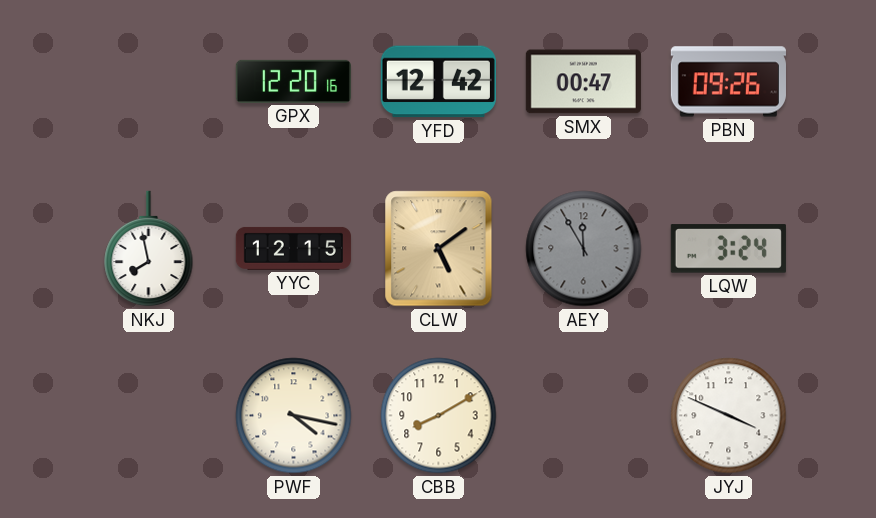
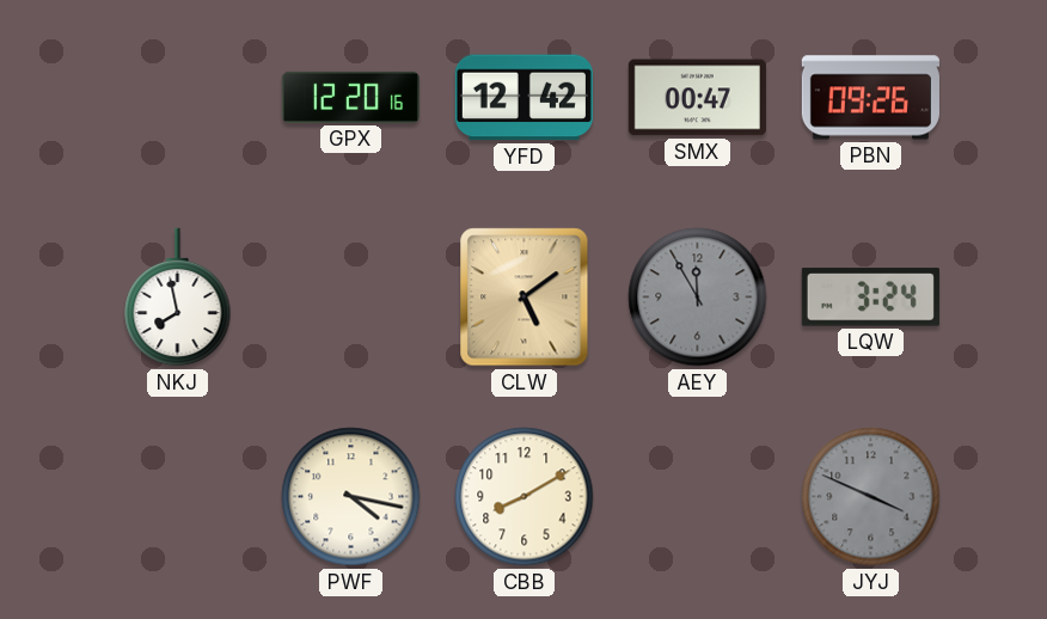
YYC: 12:15 -> none
JYJ dial: white -> grey
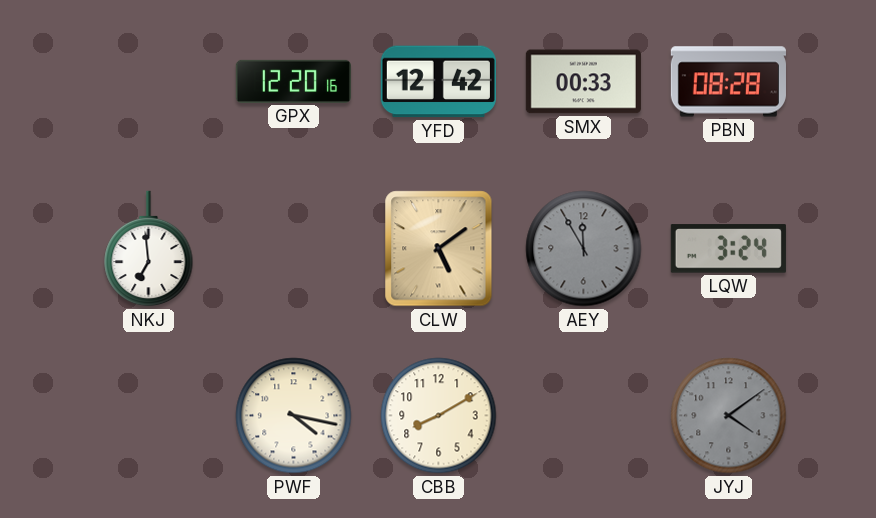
SMX: 00:47 -> 00:33
PBN: 09:26 -> 08:28
NKJ: 7:58 -> 6:59
JYJ: 3:49 -> 4:09
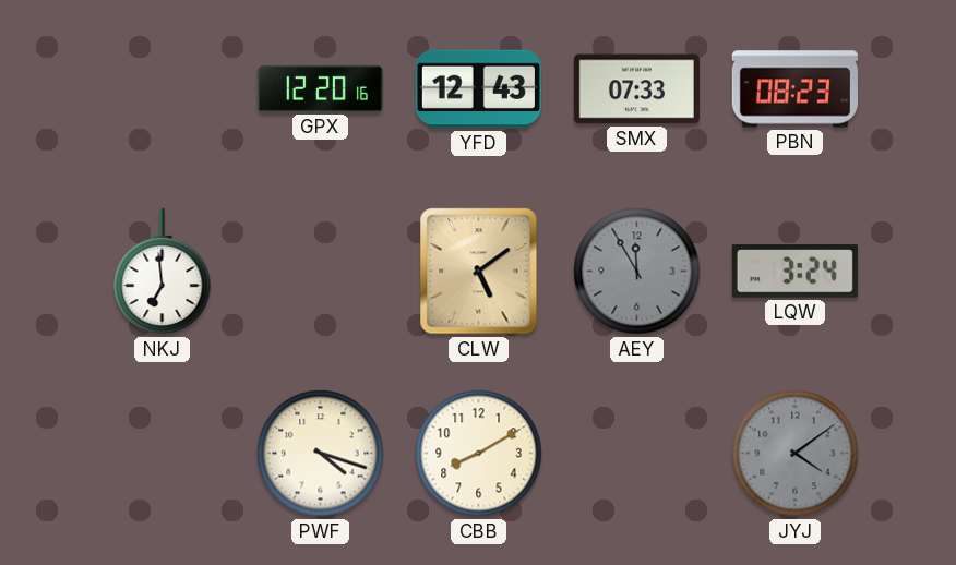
YFD: 12:42 -> 12:43
SMX: 00:33 -> 07:33
PBN: 08:28 -> 08:23
PWF: 4:17 -> 4:18
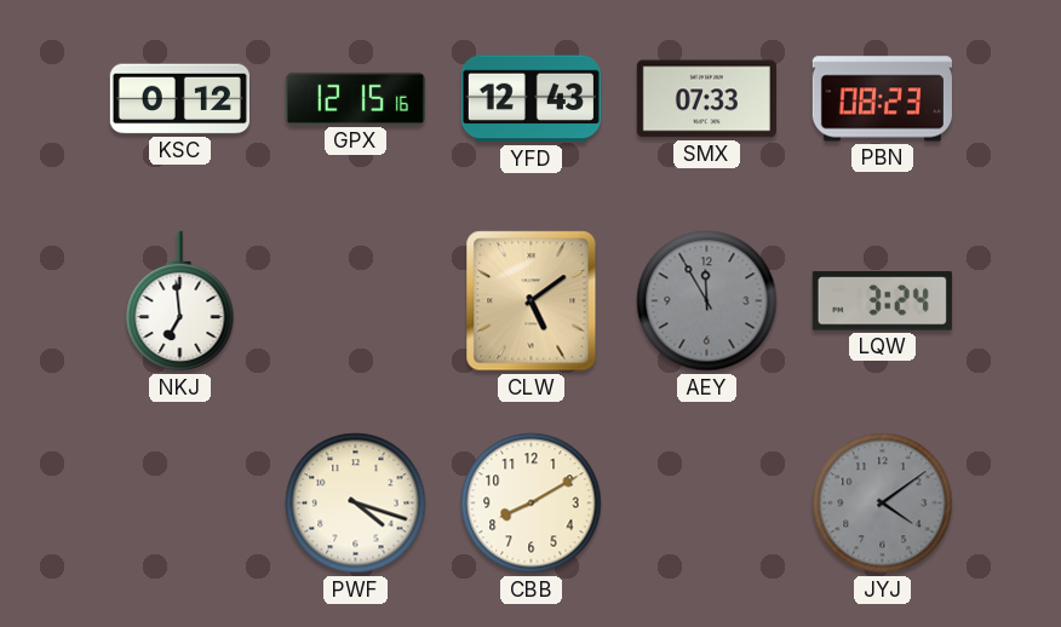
KSC: none -> 0:12
GPX: 12:20 -> 12:15
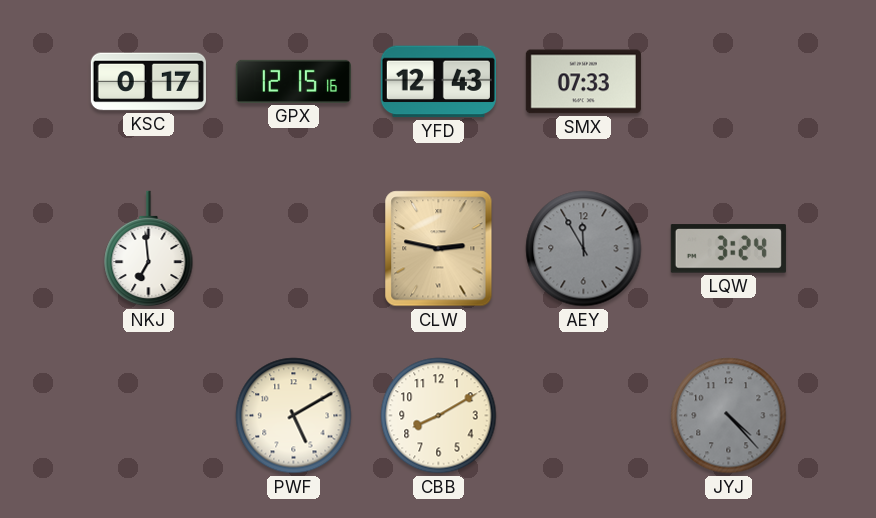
KSC: 0:12 -> 0:17
PBN: 08:23 -> none
CLW: 5:09 -> 2:47
PWF: 4:18 -> 5:10
JYJ: 4:09 -> 4:23
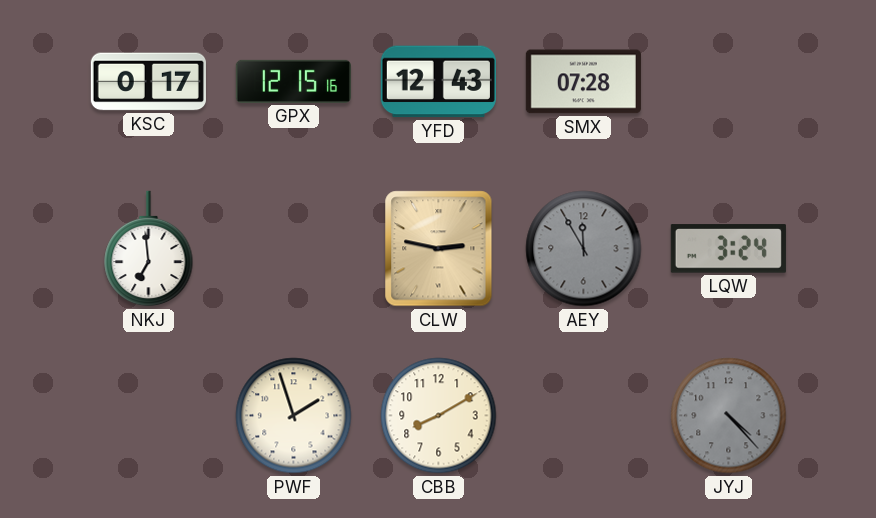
SMX: 07:33 -> 07:28
PWF: 5:10 -> 1:57
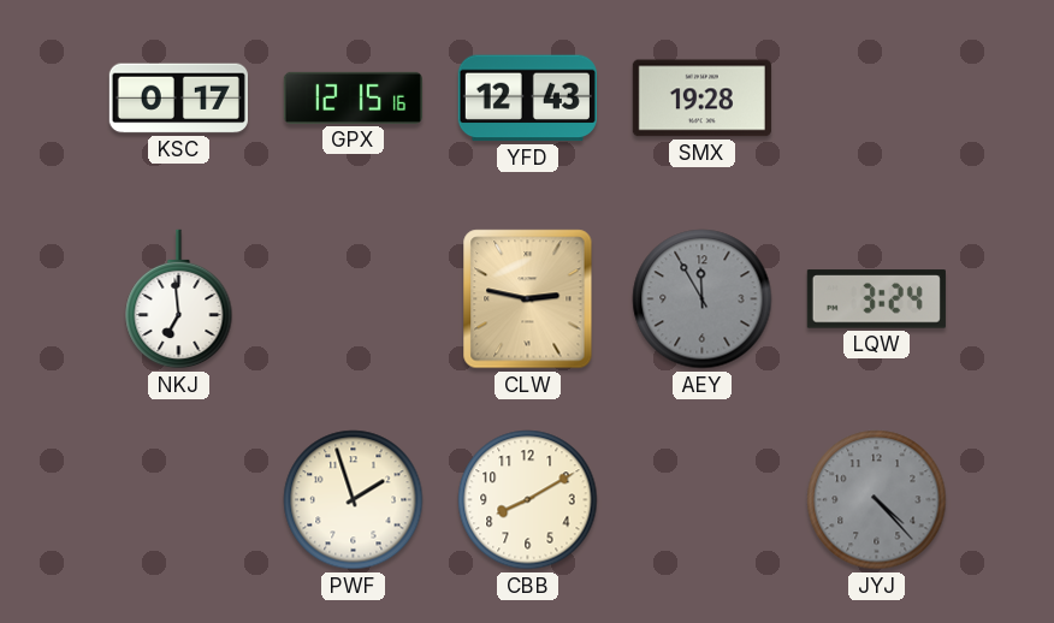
SMX: 07:28 -> 19:28
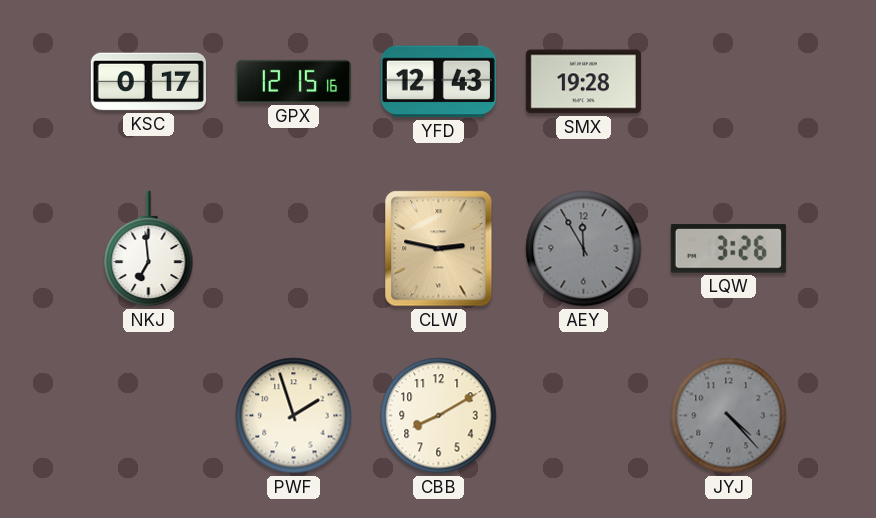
LQW: 3:24 -> 3:26
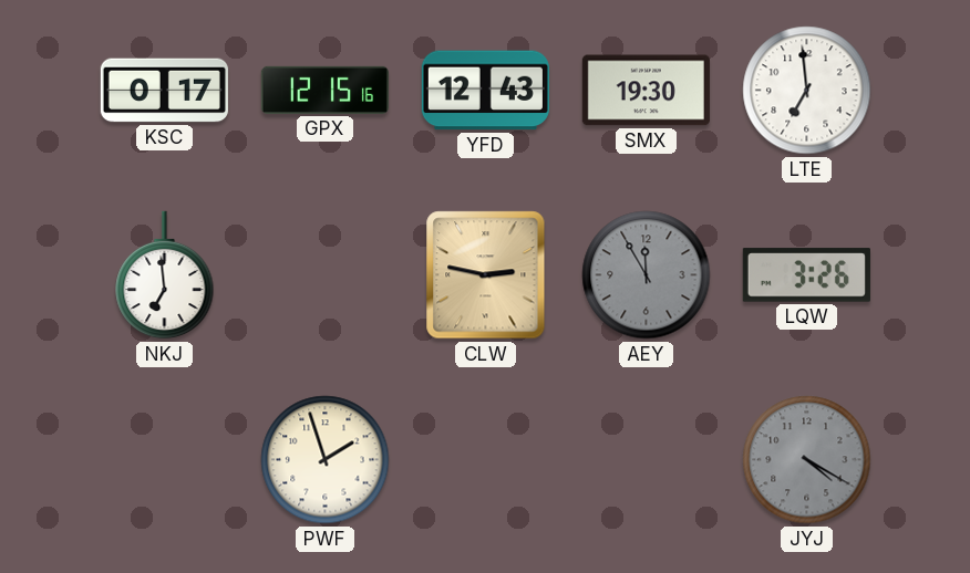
SMX: 19:28 -> 19:30
LTE: none -> 6:59
CBB: 8:10 -> none
JYJ: 4:23 -> 4:20
